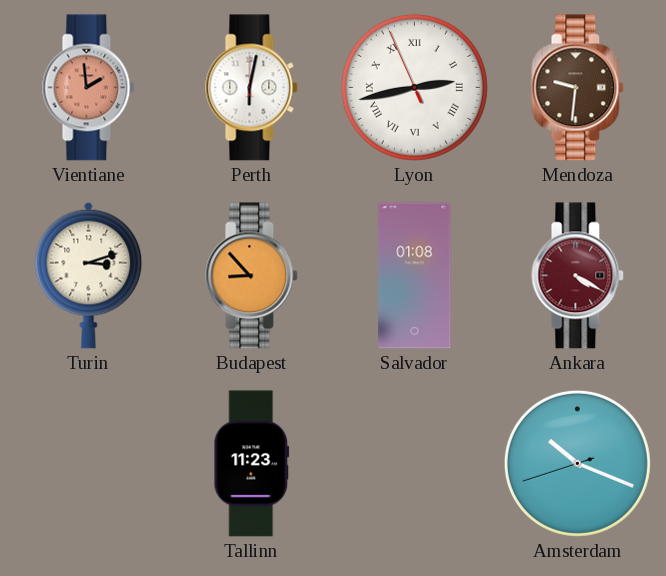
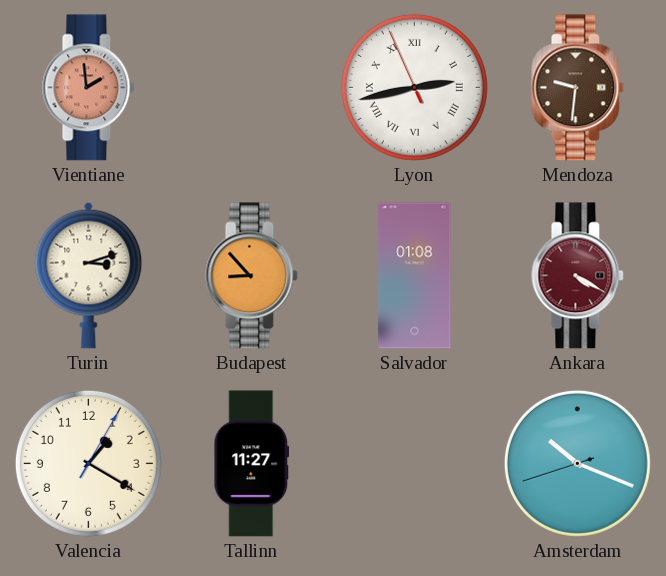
Perth: 6:02 -> none
Valencia: none -> 1:20
Tallinn: 11:23 -> 11:27
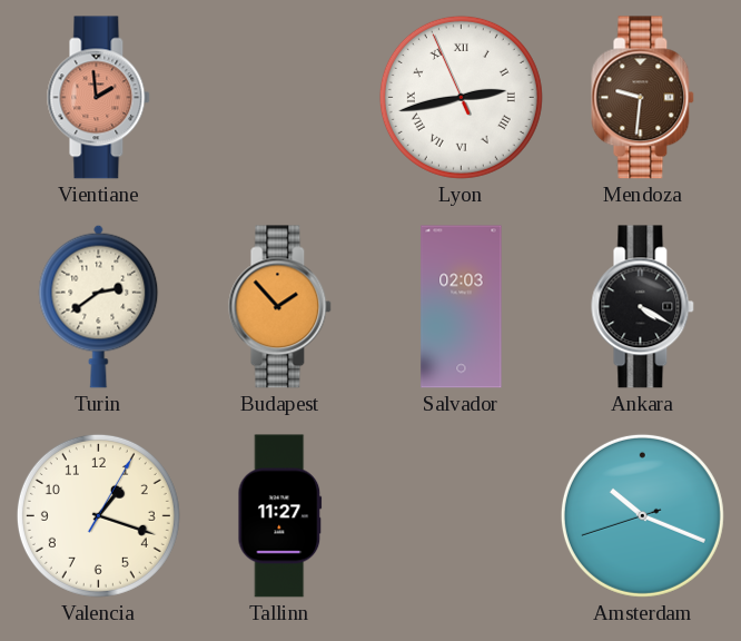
Turin: 3:12 -> 2:39
Budapest: 8:53 -> 1:53
Salvador: 01:08 -> 02:03
Ankara dial: burgundy -> black
Valencia: 1:20 -> 1:18
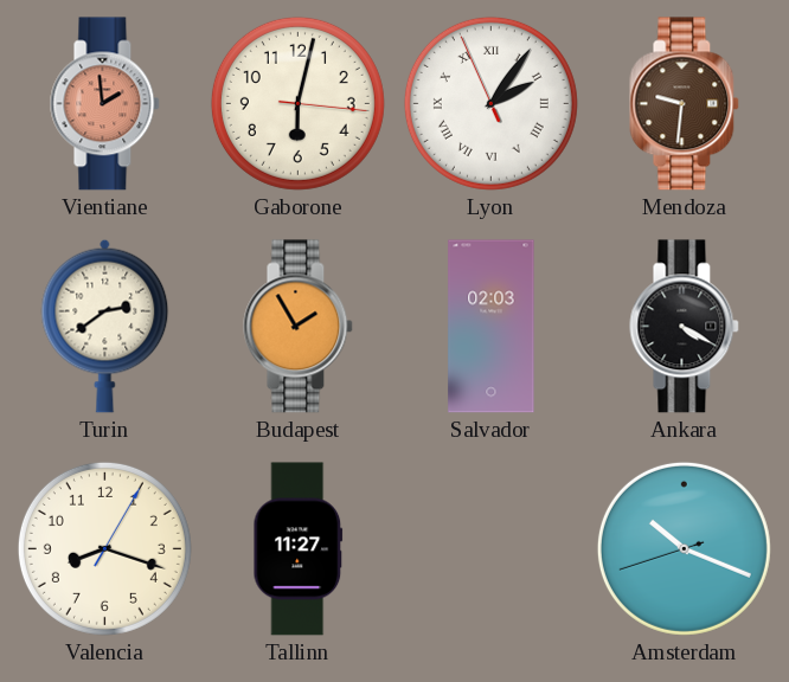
Gaborone: none -> 6:02
Lyon: 2:42 -> 2:05
Budapest: 1:53 -> 1:55
Valencia: 1:18 -> 8:18
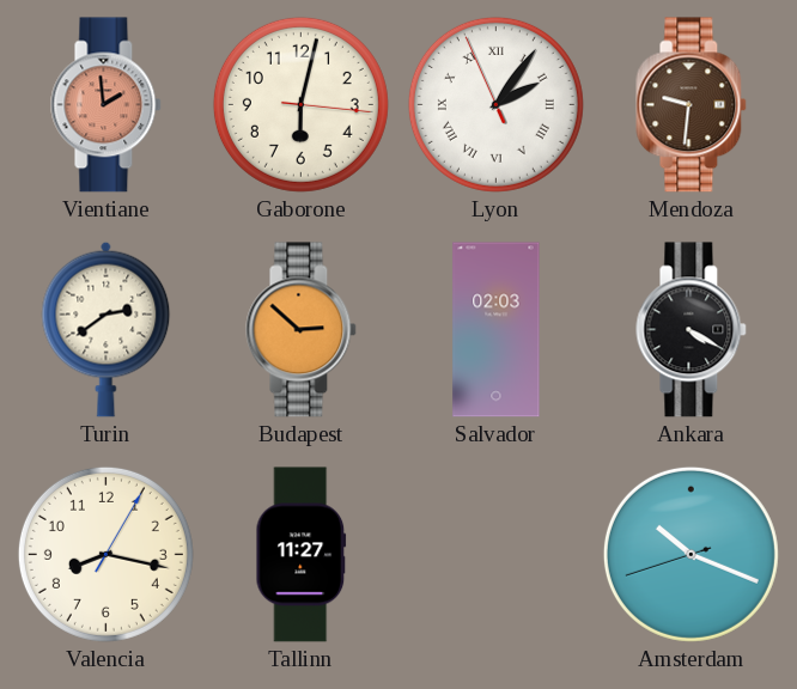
Budapest: 1:55 -> 2:52
Valencia: 8:18 -> 8:17
